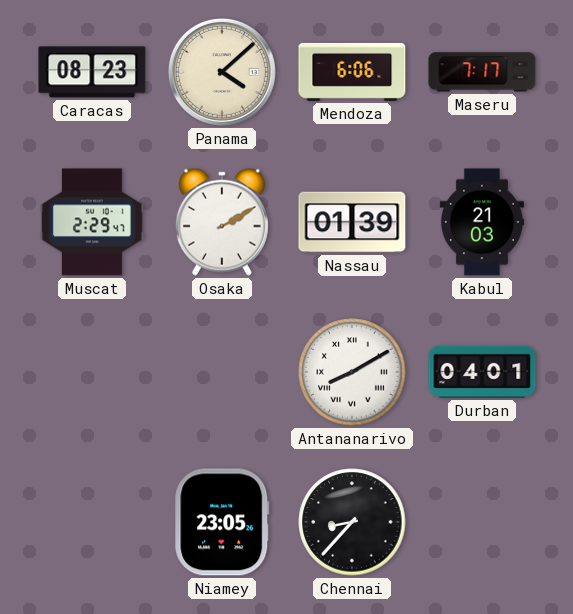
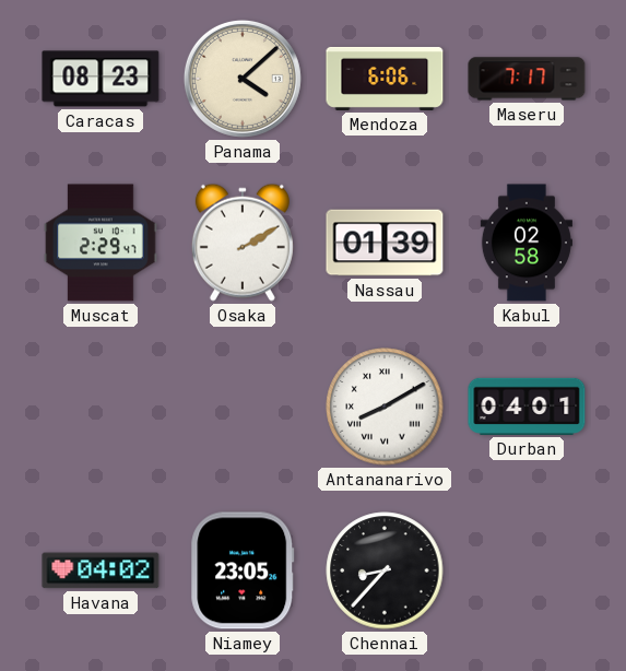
Kabul: 21:03 -> 02:58
Havana: none -> 04:02
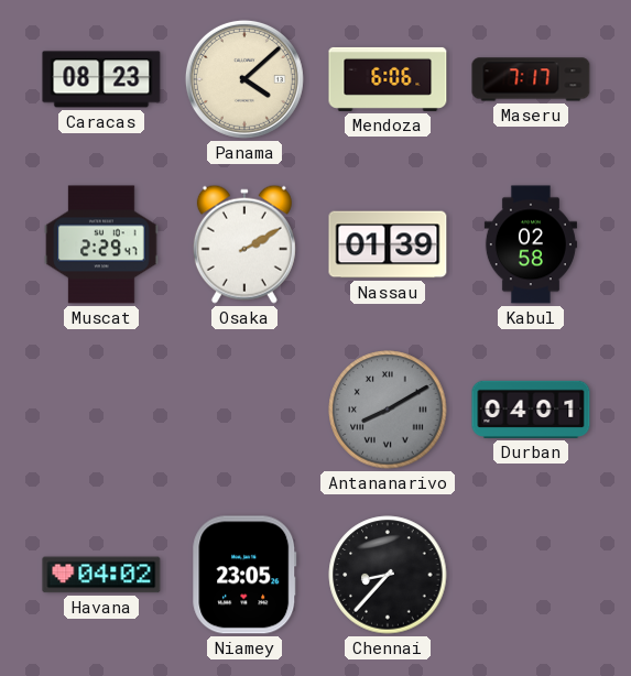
Antananarivo dial: white -> grey
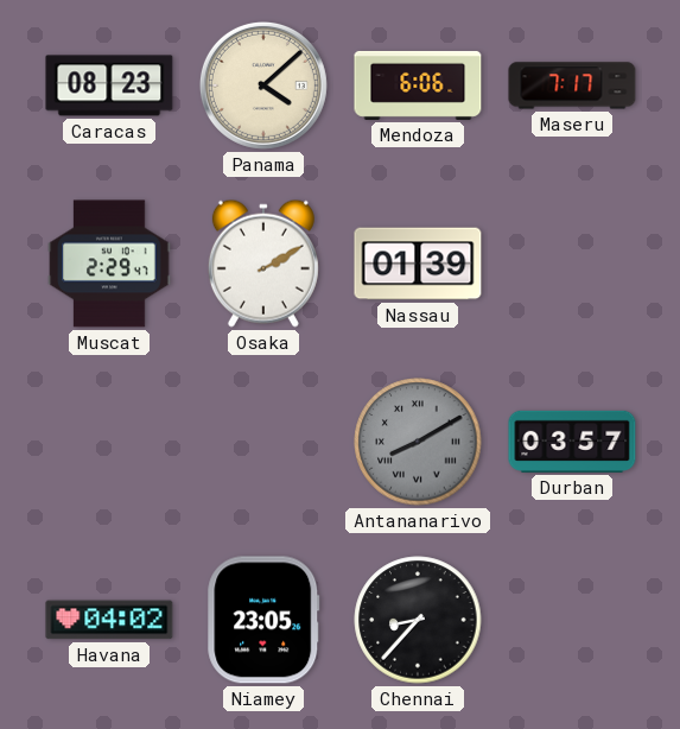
Kabul: 02:58 -> none
Durban: 04:01 -> 03:57
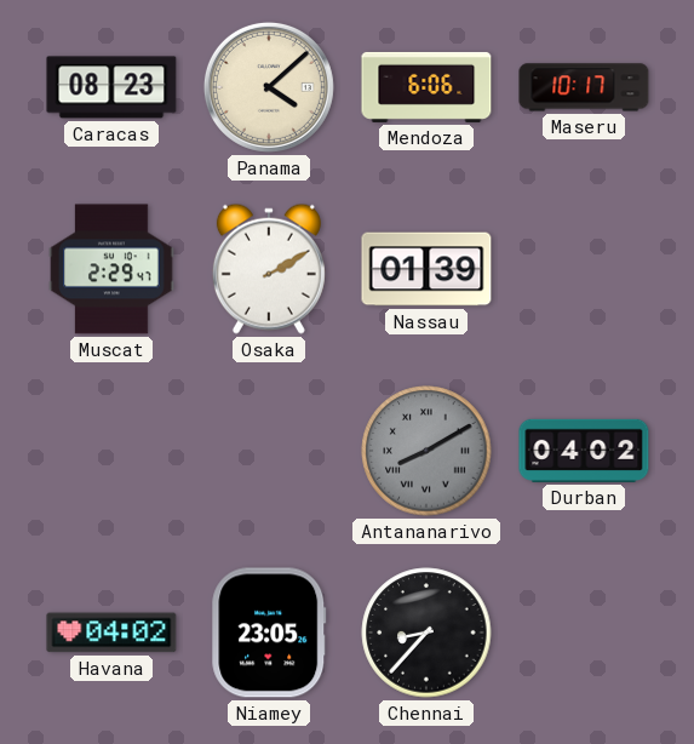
Maseru: 7:17 -> 10:17
Durban: 03:57 -> 04:02
